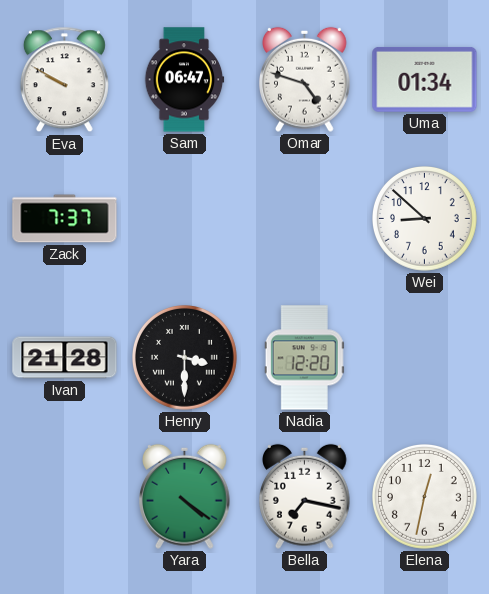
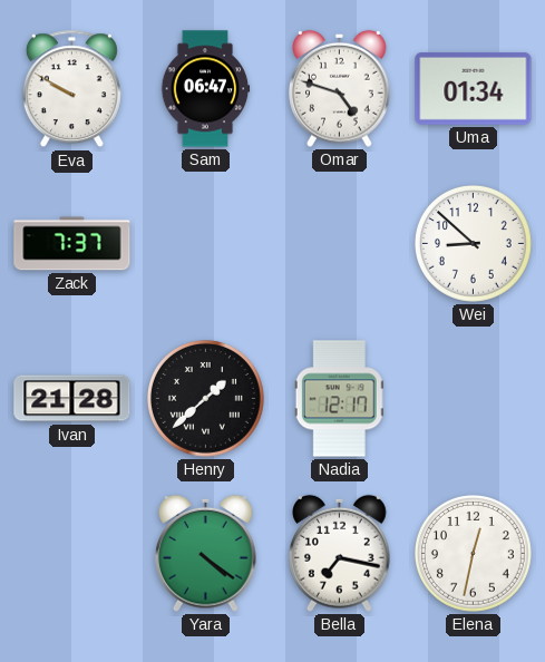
Henry: 3:30 -> 1:38
Nadia: 12:20 -> 12:17
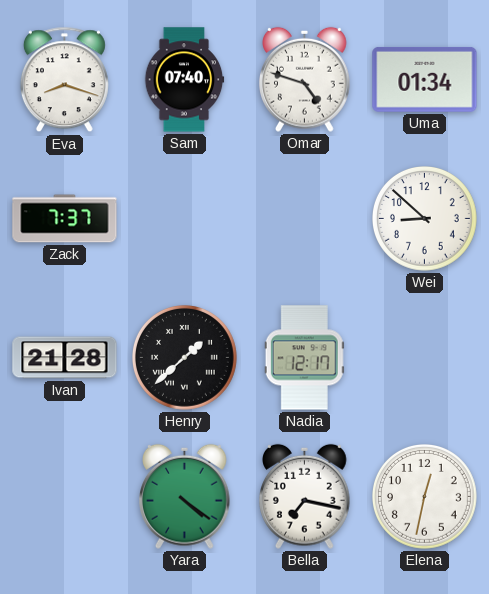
Eva: 9:50 -> 8:18
Sam: 06:47 -> 07:40
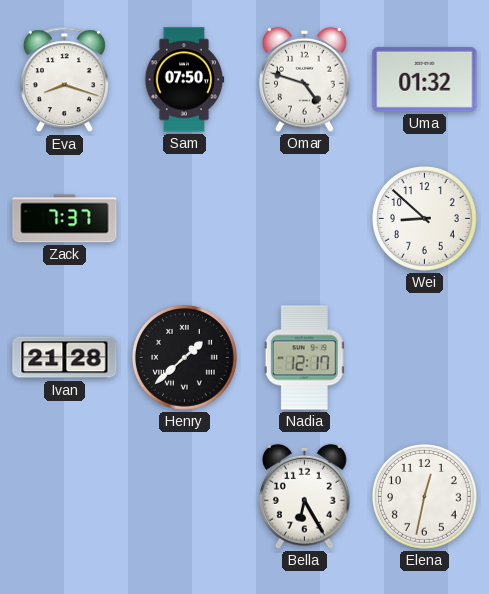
Sam: 07:40 -> 07:50
Uma: 01:34 -> 01:32
Yara: 4:21 -> none
Bella: 7:17 -> 6:25
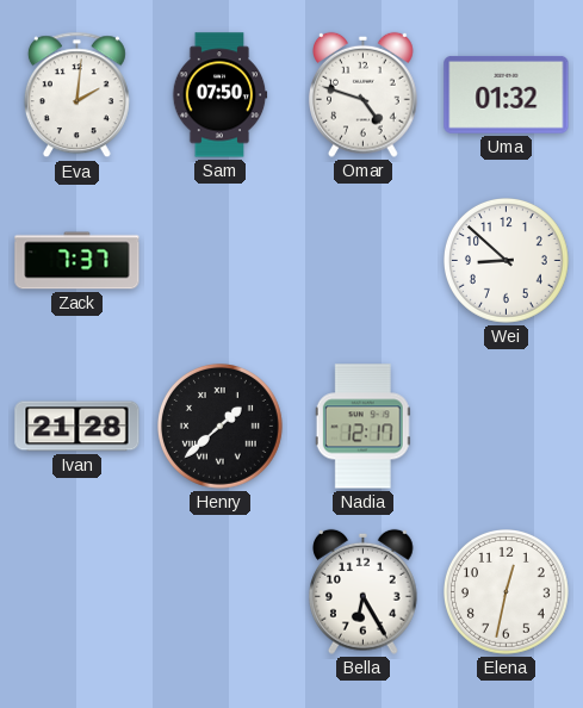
Eva: 8:18 -> 2:01
